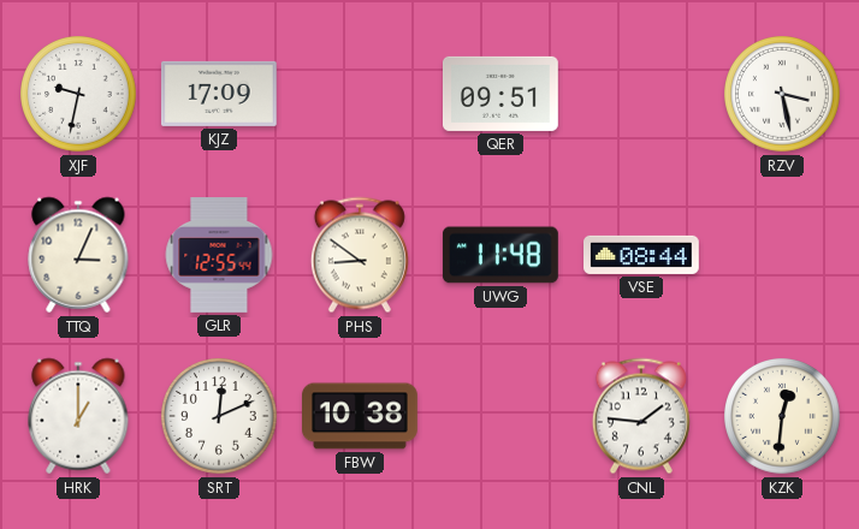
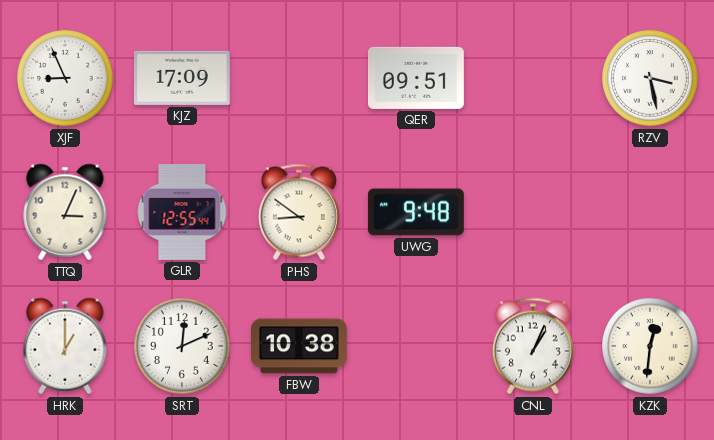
XJF: 9:32 -> 8:56
UWG: 11:48 -> 9:48
VSE: 08:44 -> none
CNL: 1:46 -> 1:04
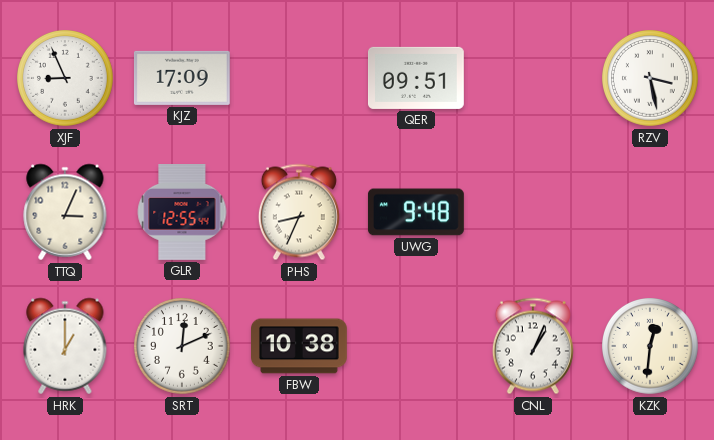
PHS: 8:51 -> 8:34
